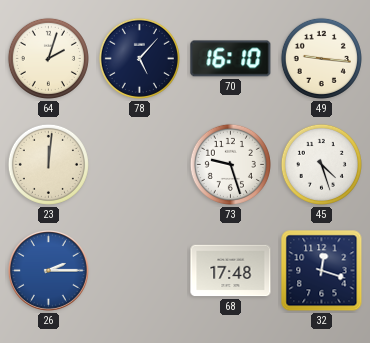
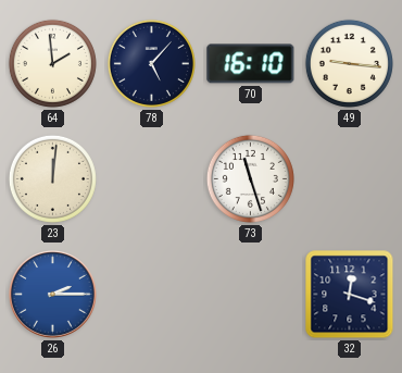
64: 2:03 -> 1:59
73: 9:27 -> 11:27
45: 4:27 -> none
68: 17:48 -> none
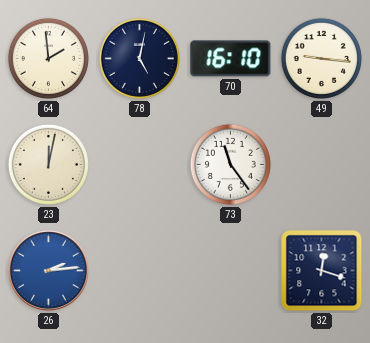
78: 5:07 -> 5:02
23: 12:01 -> 12:02
73: 11:27 -> 11:24
26: 2:15 -> 2:14
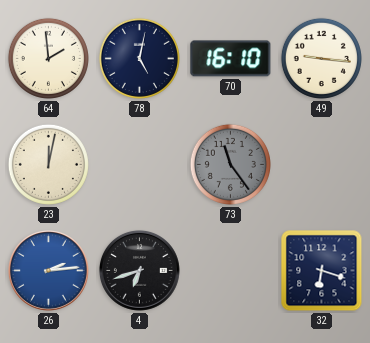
73 dial: white -> grey
4: none -> 6:42
32: 12:18 -> 6:18
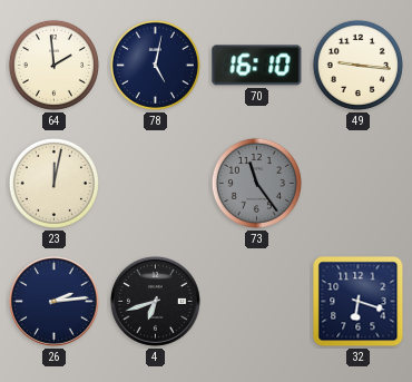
26 dial: blue -> navy
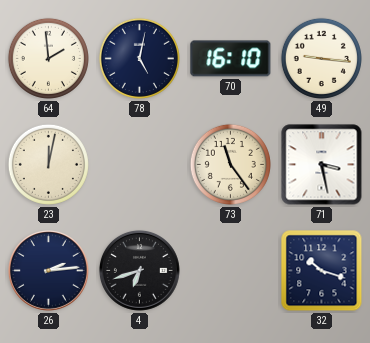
73 dial: grey -> cream
71: none -> 3:28
32: 6:18 -> 10:18
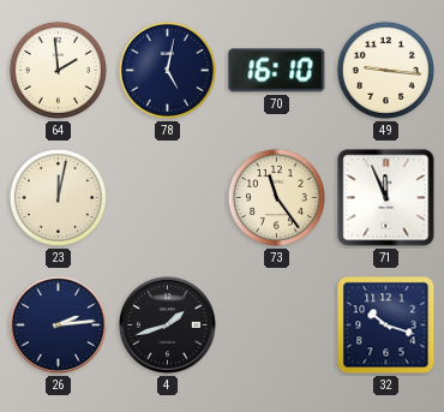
71: 3:28 -> 11:56
4: 6:42 -> 1:42
